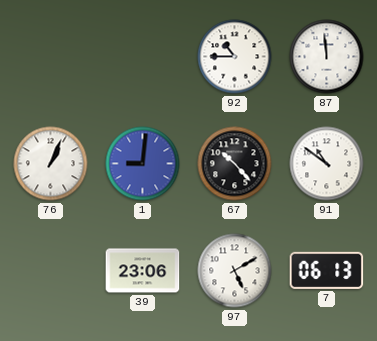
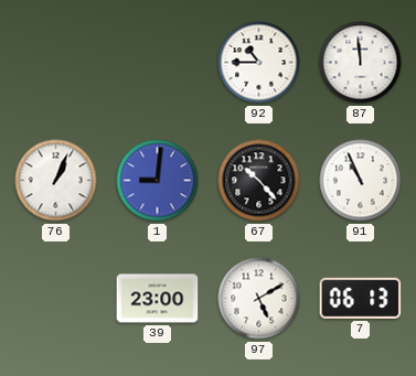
91: 10:51 -> 10:56
39: 23:06 -> 23:00
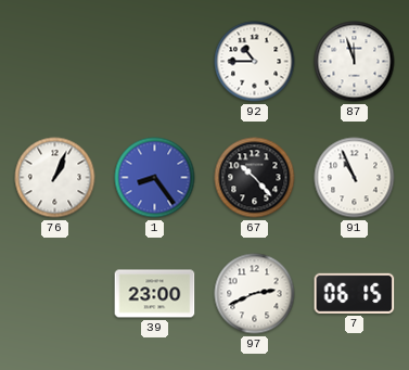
87: 11:59 -> 11:57
1: 9:01 -> 8:24
97: 5:10 -> 2:41
7: 06:13 -> 06:15
